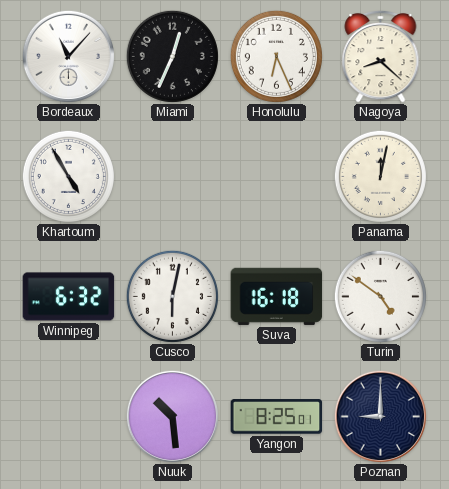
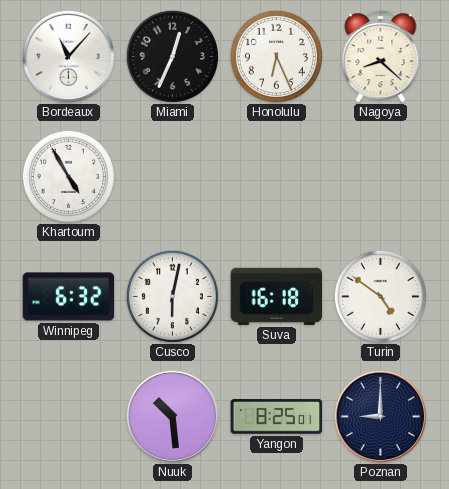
Panama: 12:02 -> none
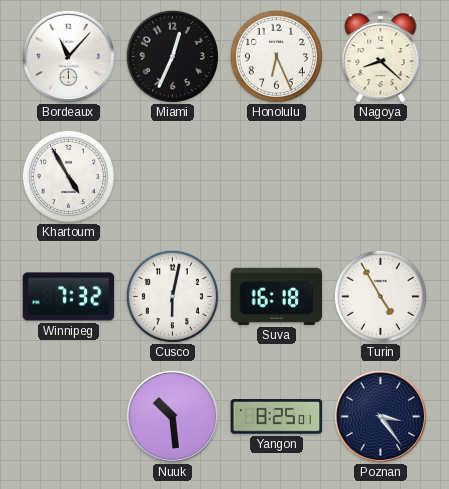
Winnipeg: 6:32 -> 7:32
Turin: 4:51 -> 4:55
Poznan: 9:00 -> 3:24
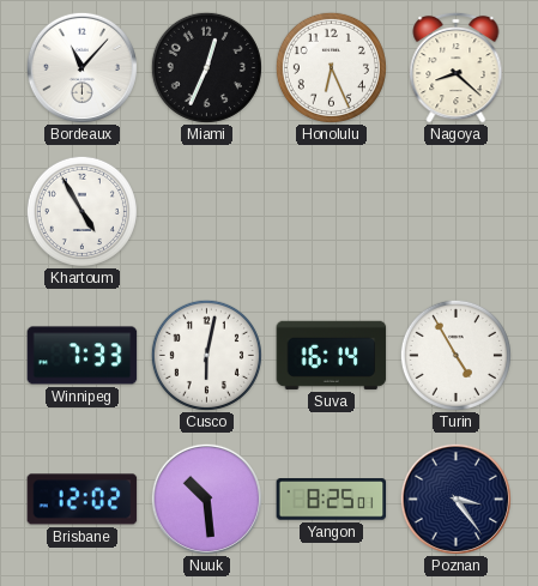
Winnipeg: 7:32 -> 7:33
Suva: 16:18 -> 16:14
Brisbane: none -> 12:02
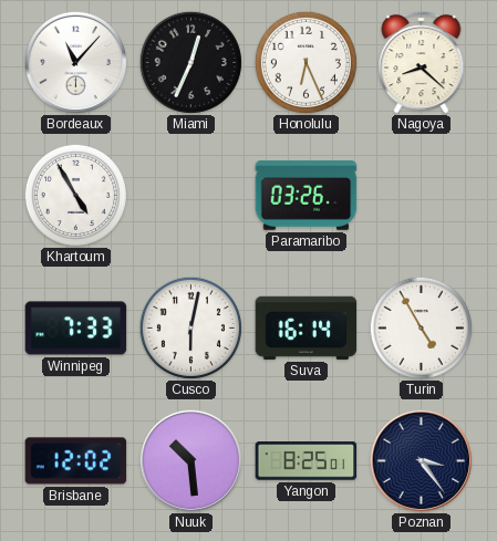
Paramaribo: none -> 03:26
